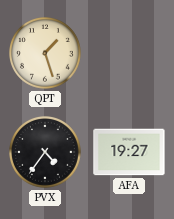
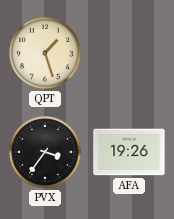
PVX: 4:36 -> 3:36
AFA: 19:27 -> 19:26
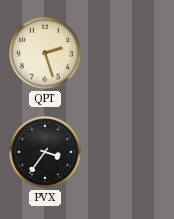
QPT: 1:27 -> 2:27
AFA: 19:26 -> none
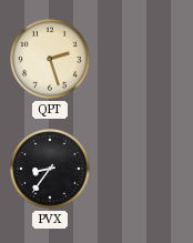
PVX: 3:36 -> 8:36
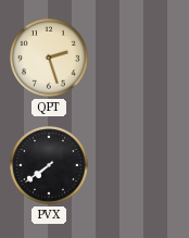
PVX: 8:36 -> 7:39
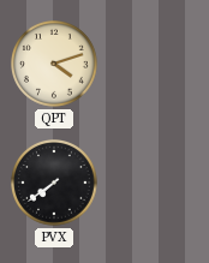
QPT: 2:27 -> 4:12
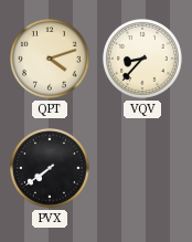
VQV: none -> 8:37
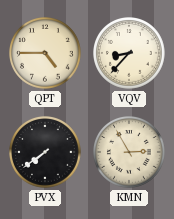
QPT: 4:12 -> 4:45
KMN: none -> 2:55
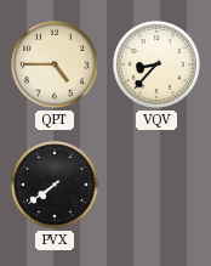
KMN: 2:55 -> none
